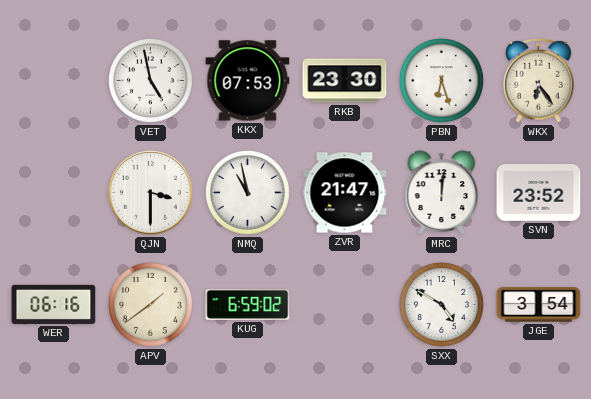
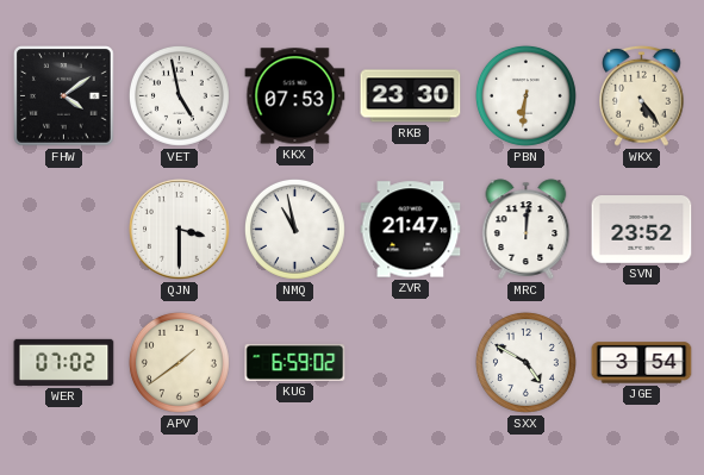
FHW: none -> 4:09
PBN: 6:27 -> 6:31
WKX: 6:24 -> 5:24
WER: 06:16 -> 07:02
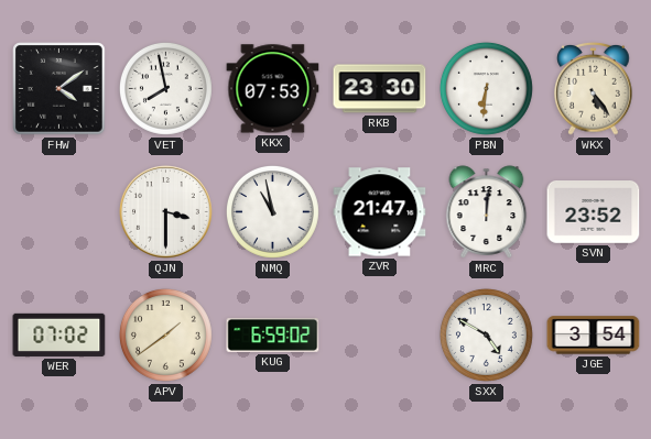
VET: 4:58 -> 7:58
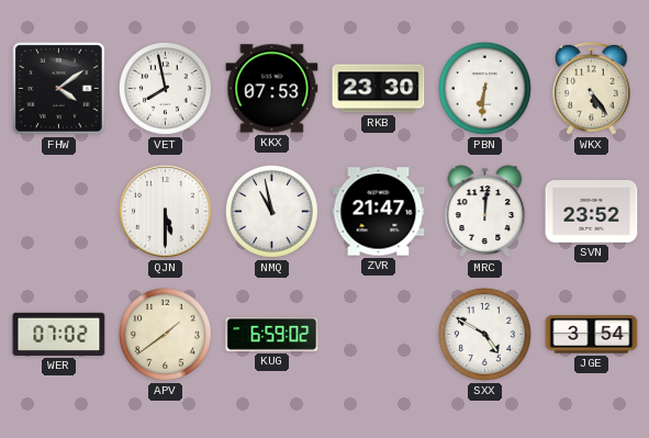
QJN: 3:30 -> 5:30
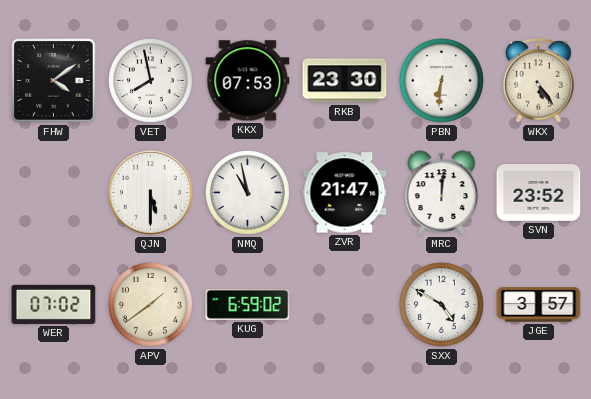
JGE: 3:54 -> 3:57
